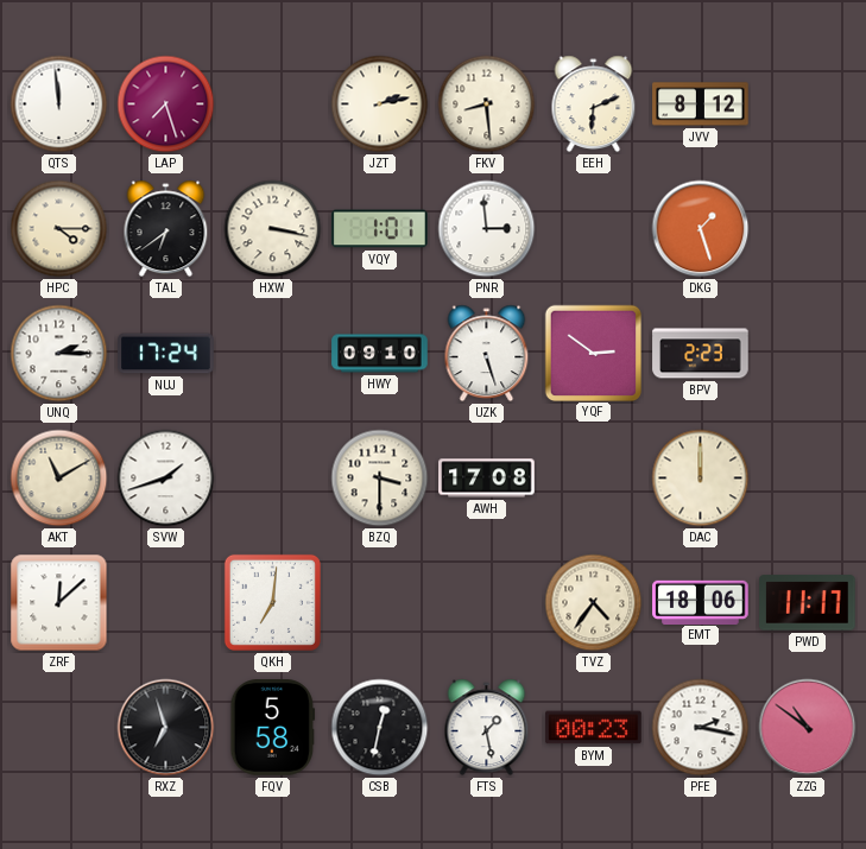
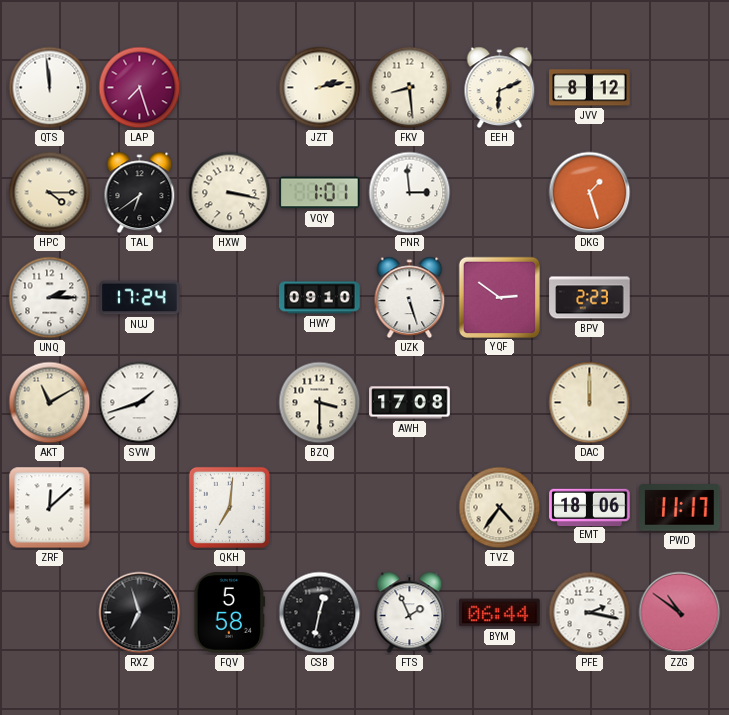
FTS: 1:28 -> 1:56
BYM: 00:23 -> 06:44
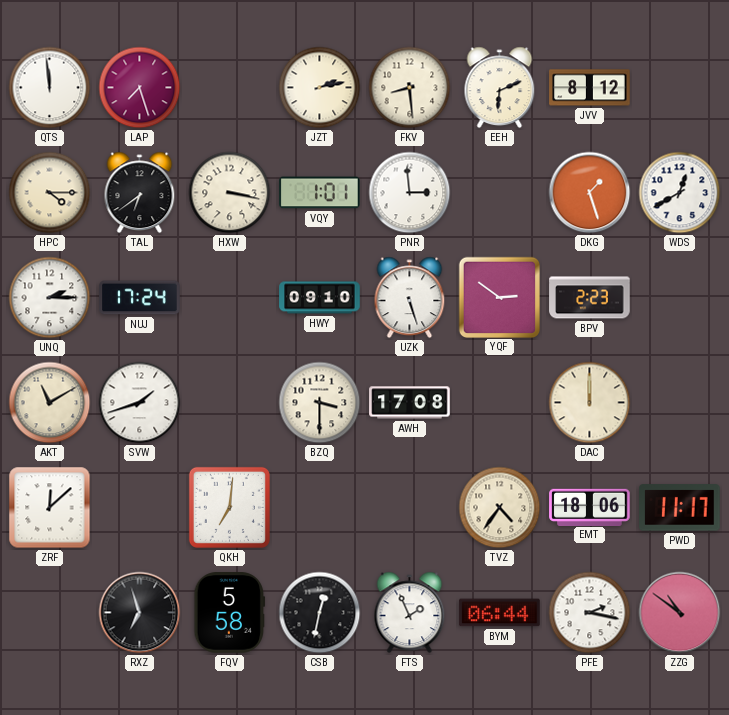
WDS: none -> 12:40
